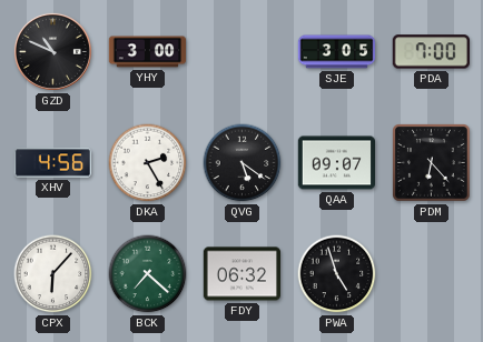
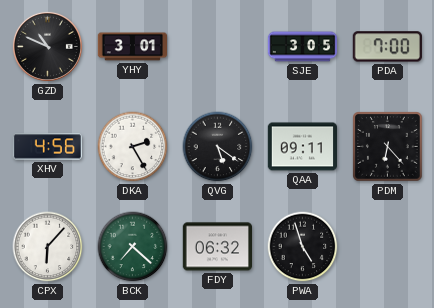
YHY: 3:00 -> 3:01
QAA: 09:07 -> 09:11
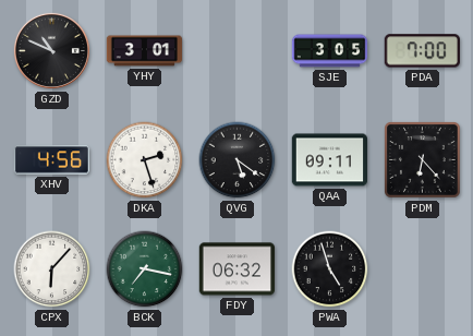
DKA: 2:25 -> 2:27
BCK: 7:22 -> 7:17
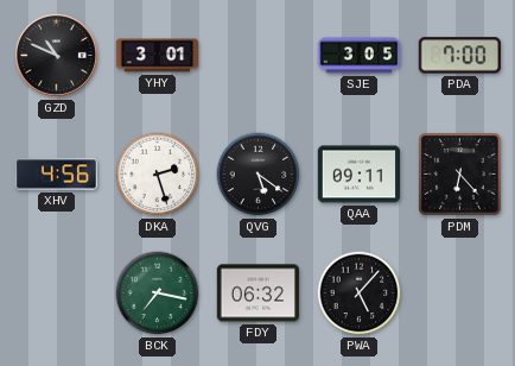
CPX: 6:07 -> none
PWA: 4:57 -> 5:07
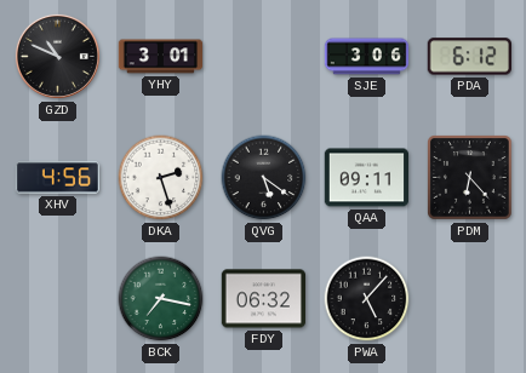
SJE: 3:05 -> 3:06
PDA: 7:00 -> 6:12
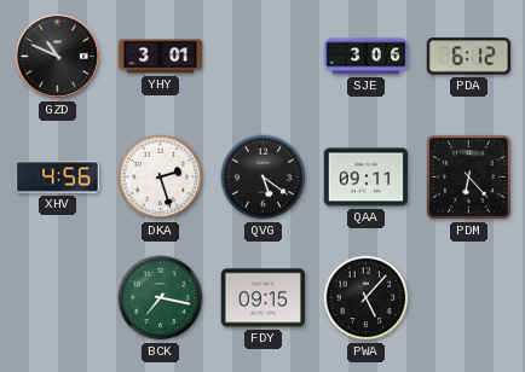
FDY: 06:32 -> 09:15
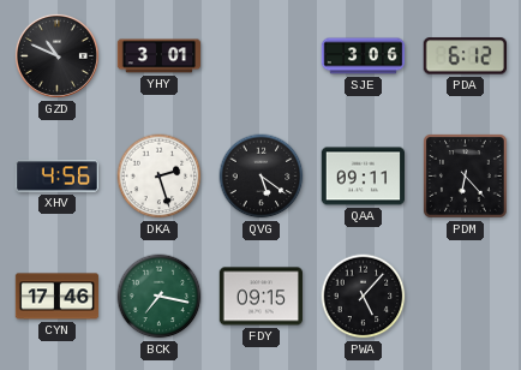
CYN: none -> 17:46
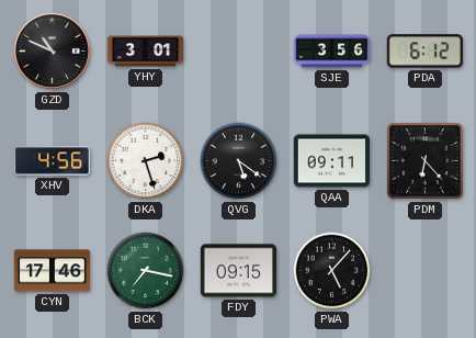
SJE: 3:06 -> 3:56
